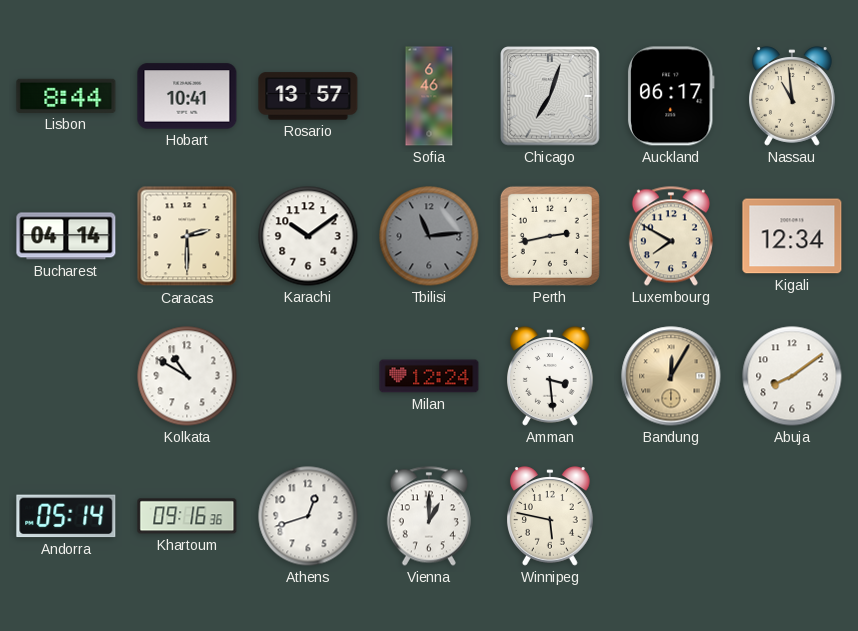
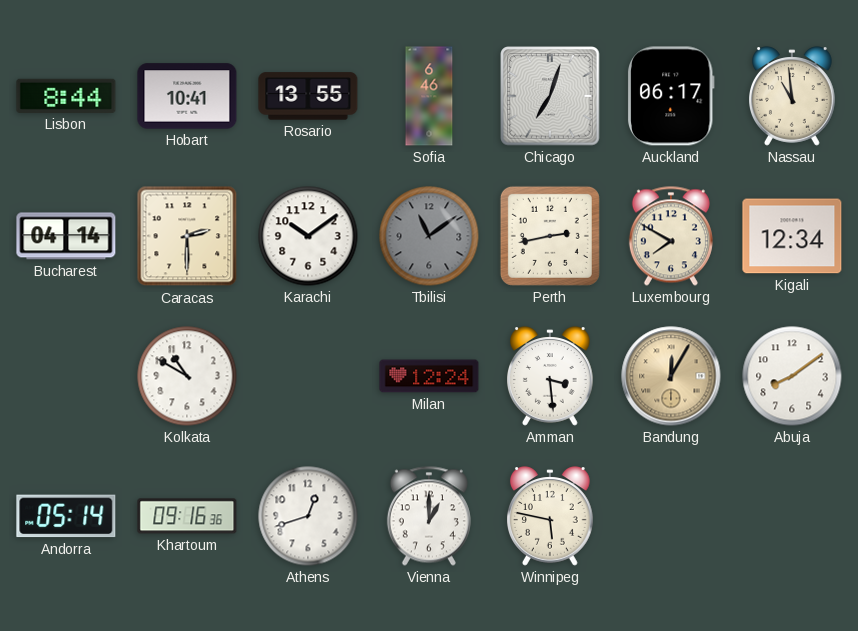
Rosario: 13:57 -> 13:55
Tbilisi: 11:14 -> 11:09
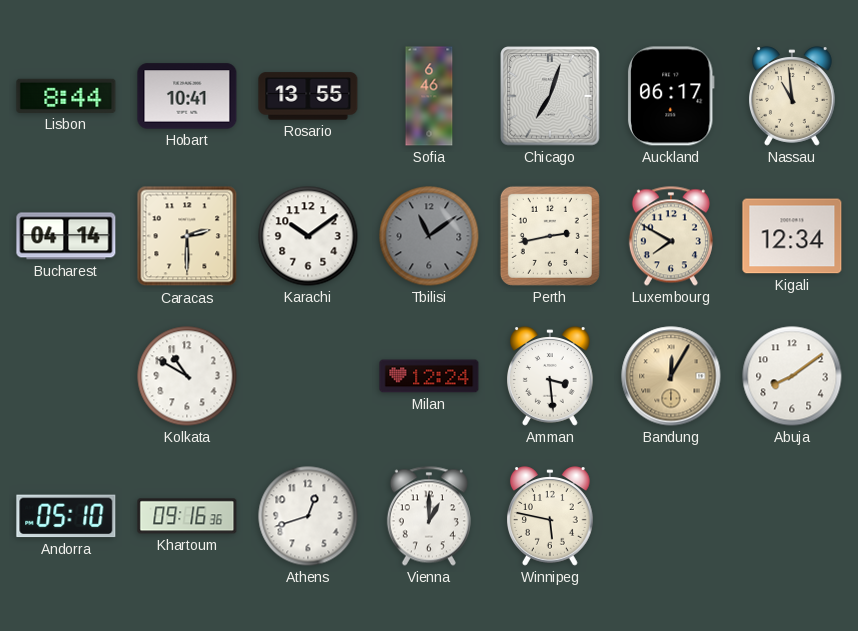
Andorra: 05:14 -> 05:10
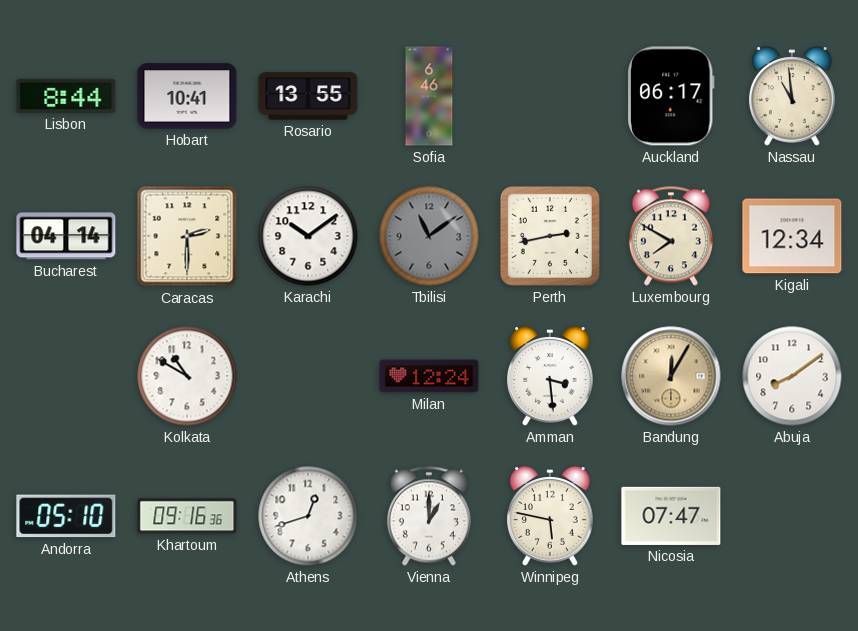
Chicago: 7:03 -> none
Nicosia: none -> 07:47
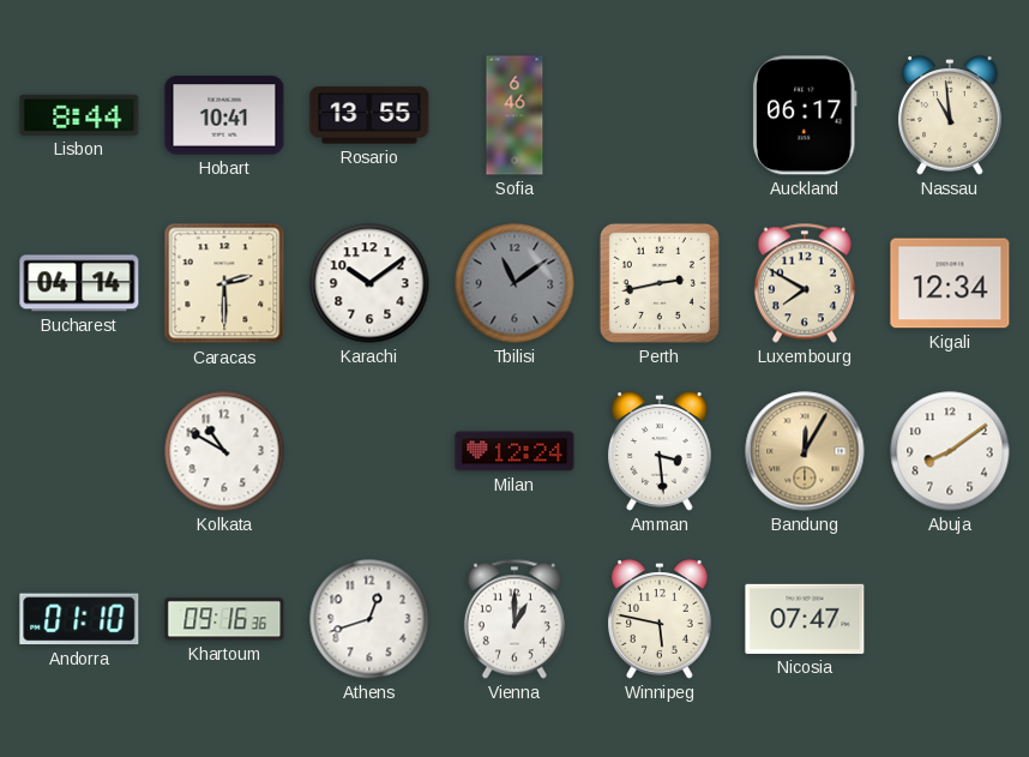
Andorra: 05:10 -> 01:10
